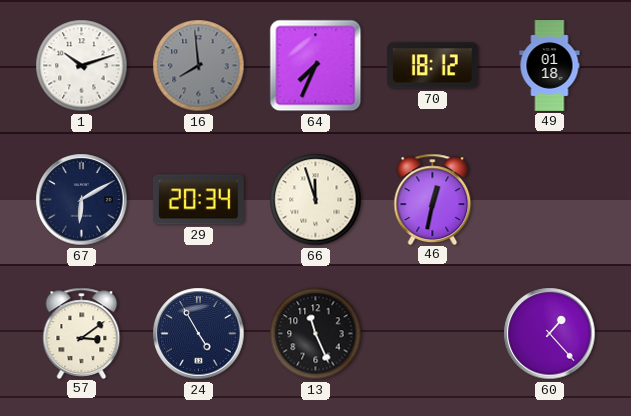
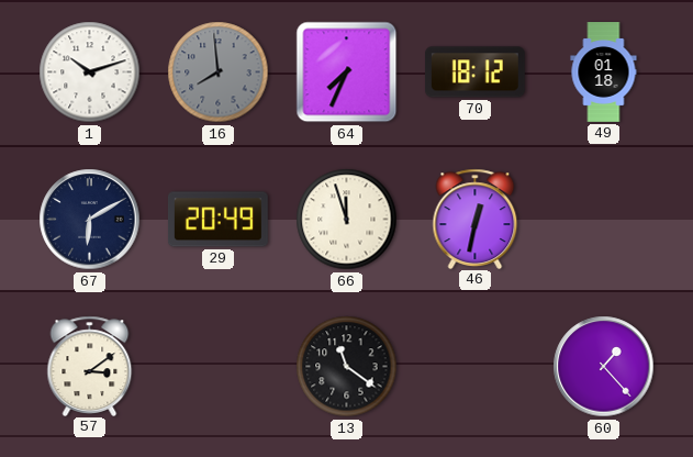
29: 20:34 -> 20:49
24: 4:55 -> none
13: 11:26 -> 11:21
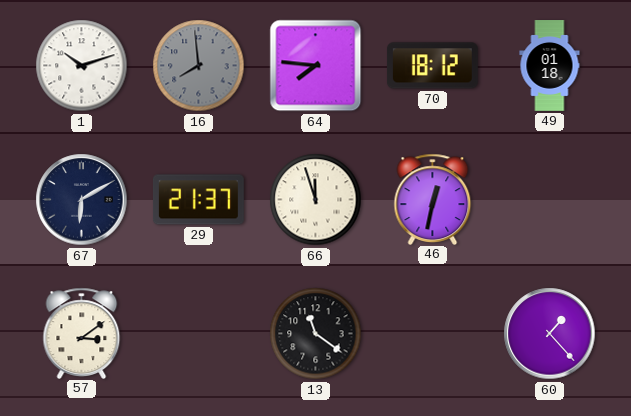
64: 7:34 -> 7:46
29: 20:49 -> 21:37
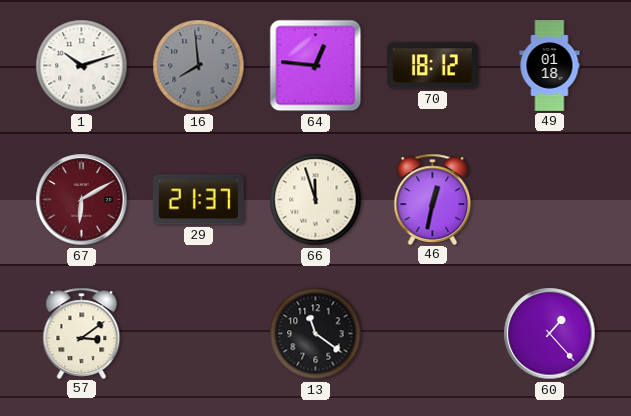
64: 7:46 -> 12:46
67 dial: navy -> burgundy
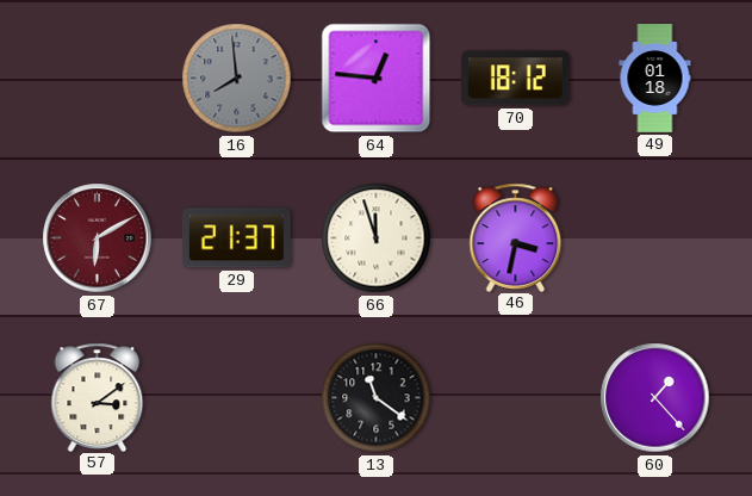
1: 10:12 -> none
46: 12:32 -> 3:32
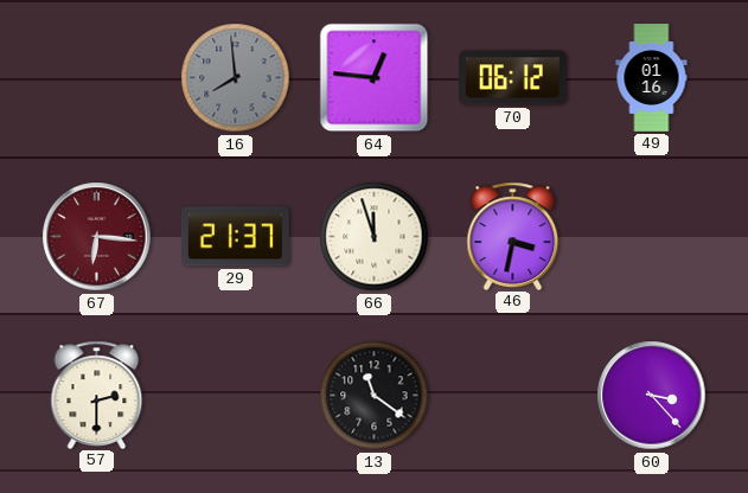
70: 18:12 -> 06:12
49: 01:18 -> 01:16
67: 6:10 -> 6:16
57: 3:09 -> 2:30
60: 1:23 -> 3:23
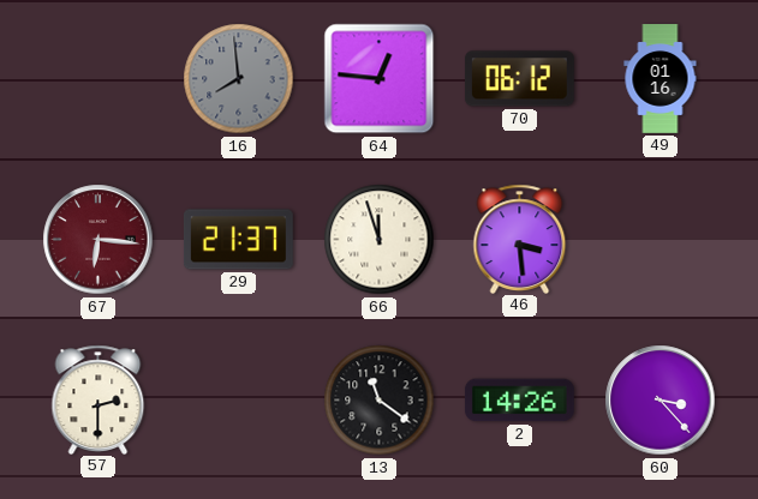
46: 3:32 -> 3:29
2: none -> 14:26
